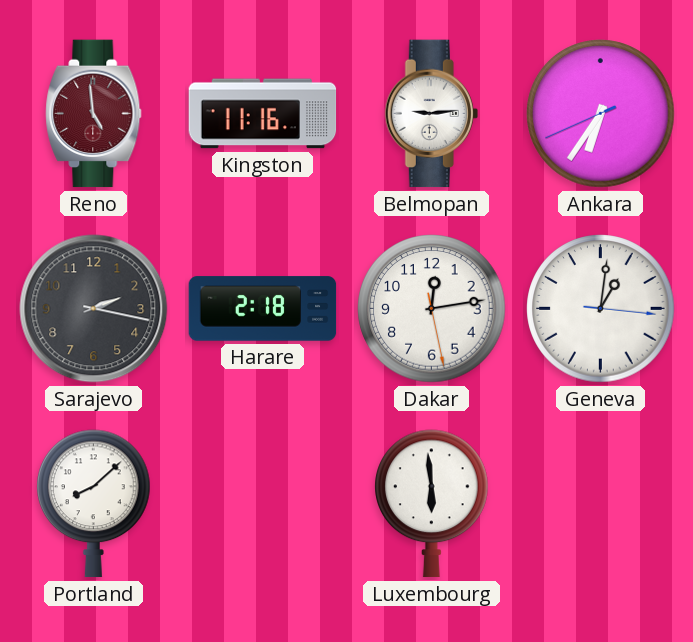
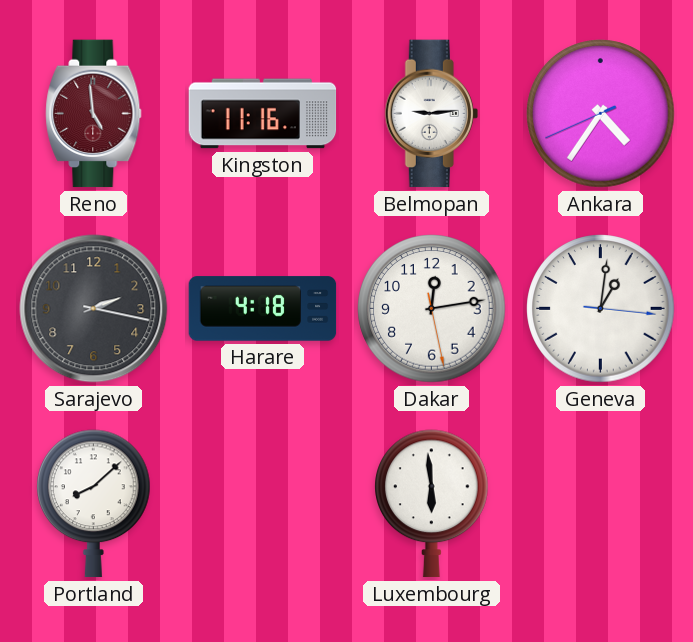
Ankara: 6:35 -> 4:35
Harare: 2:18 -> 4:18
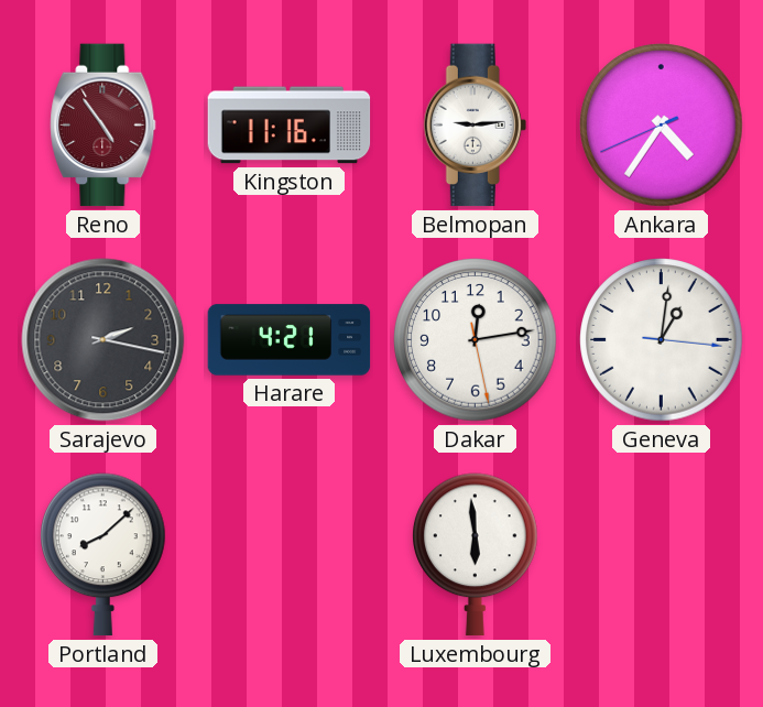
Reno: 4:59 -> 4:54
Harare: 4:18 -> 4:21
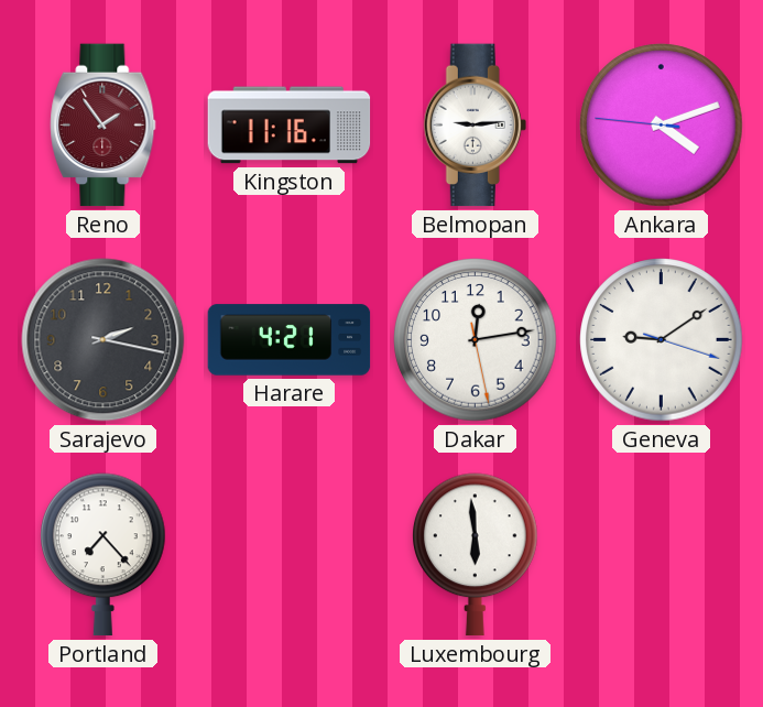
Reno: 4:54 -> 1:54
Ankara: 4:35 -> 4:11
Geneva: 1:01 -> 9:09
Portland: 8:08 -> 7:23
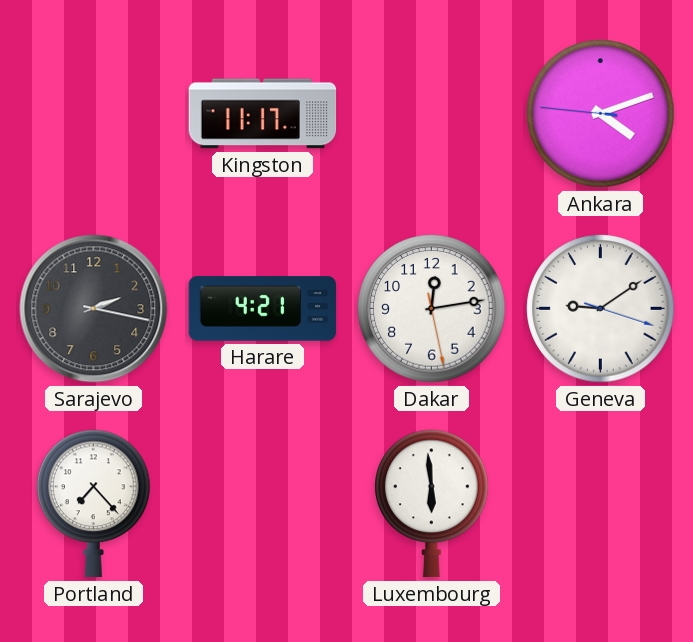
Reno: 1:54 -> none
Kingston: 11:16 -> 11:17
Belmopan: 9:14 -> none
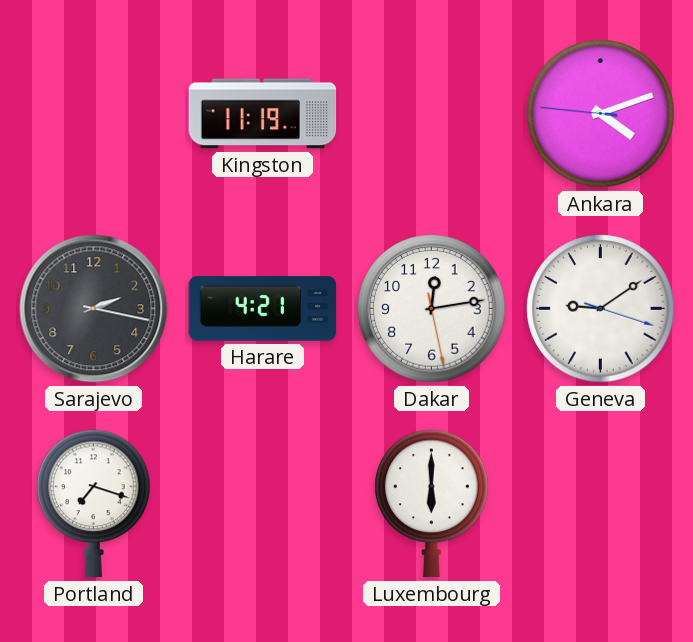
Kingston: 11:17 -> 11:19
Portland: 7:23 -> 7:18
Luxembourg: 5:59 -> 6:00
